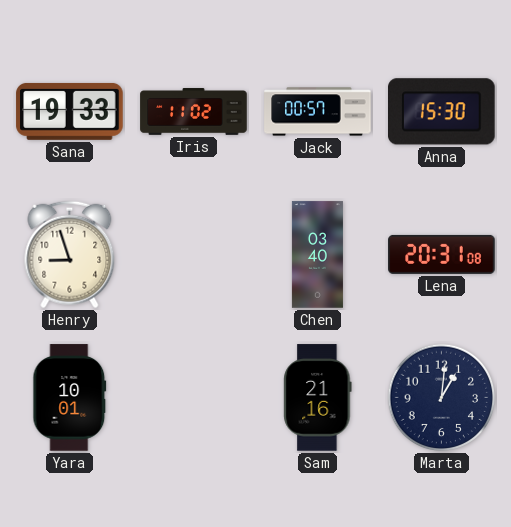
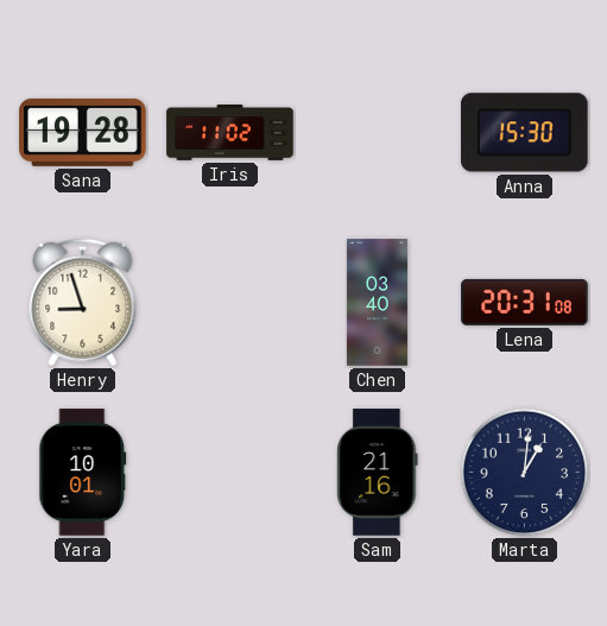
Sana: 19:33 -> 19:28
Jack: 00:57 -> none
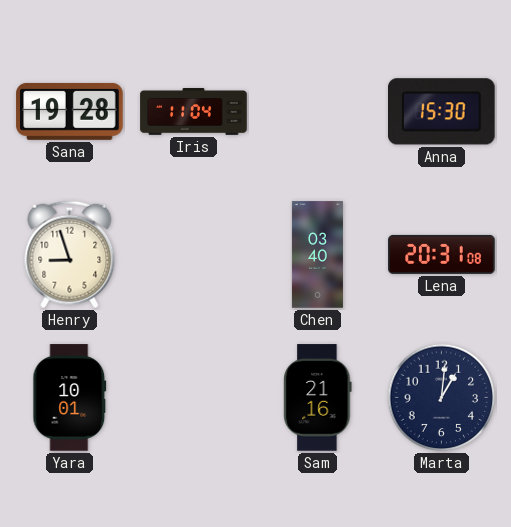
Iris: 11:02 -> 11:04
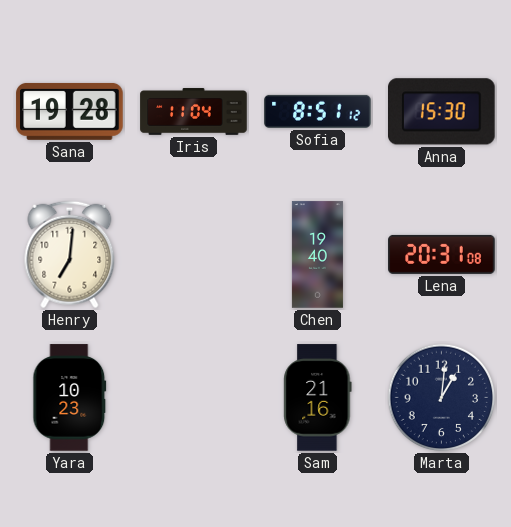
Sofia: none -> 8:51
Henry: 8:57 -> 7:01
Chen: 03:40 -> 19:40
Yara: 10:01 -> 10:23
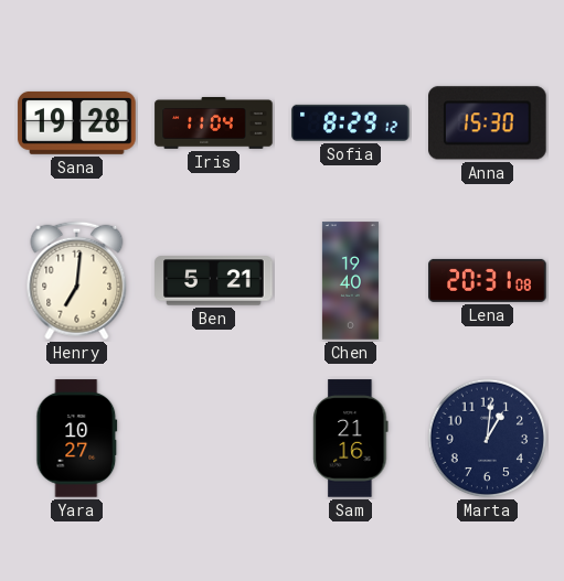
Sofia: 8:51 -> 8:29
Ben: none -> 5:21
Yara: 10:23 -> 10:27
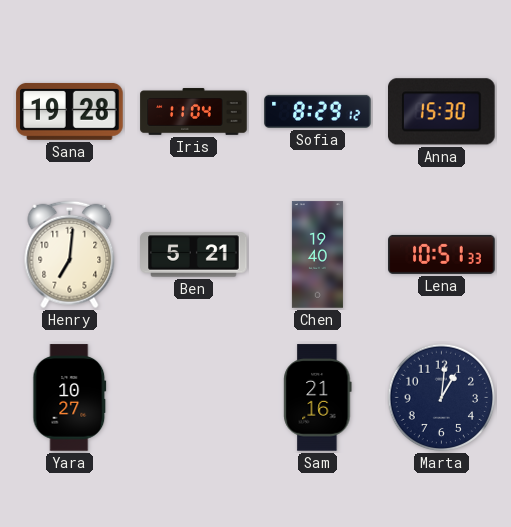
Lena: 20:31 -> 10:51
